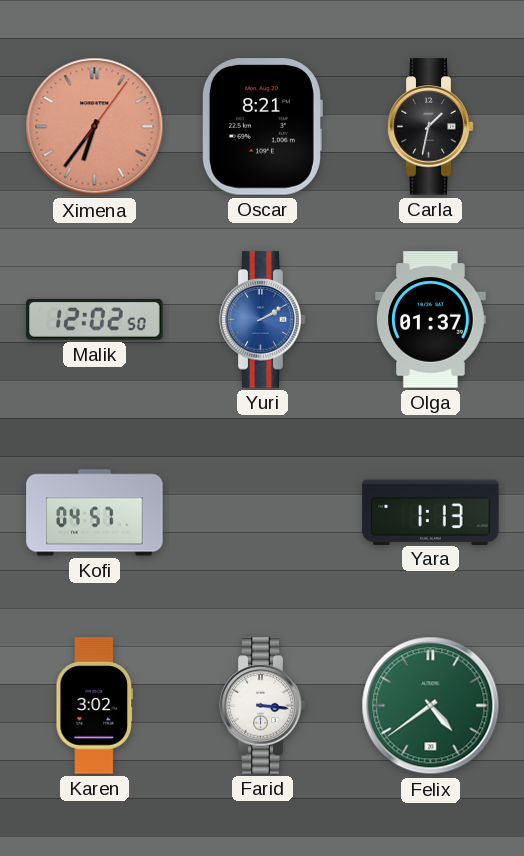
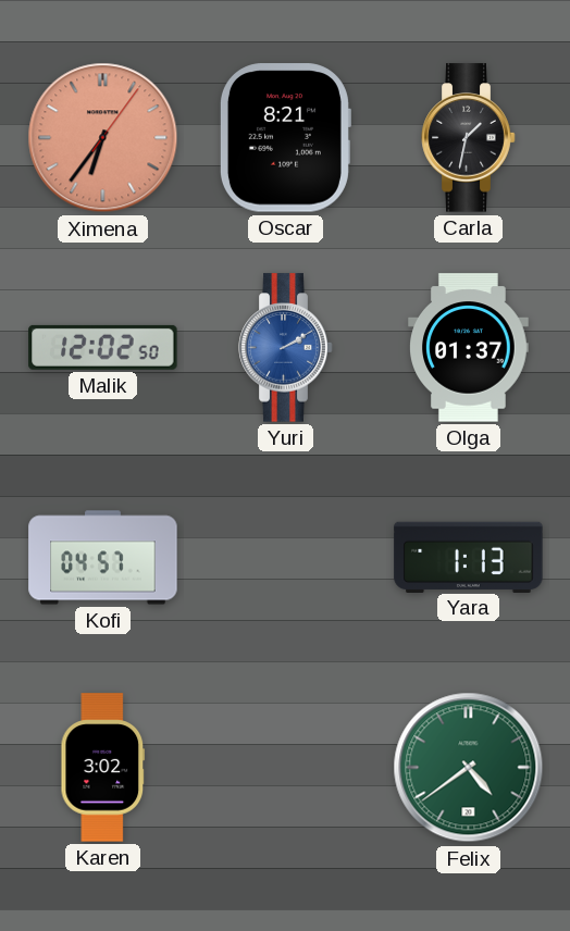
Farid: 3:16 -> none
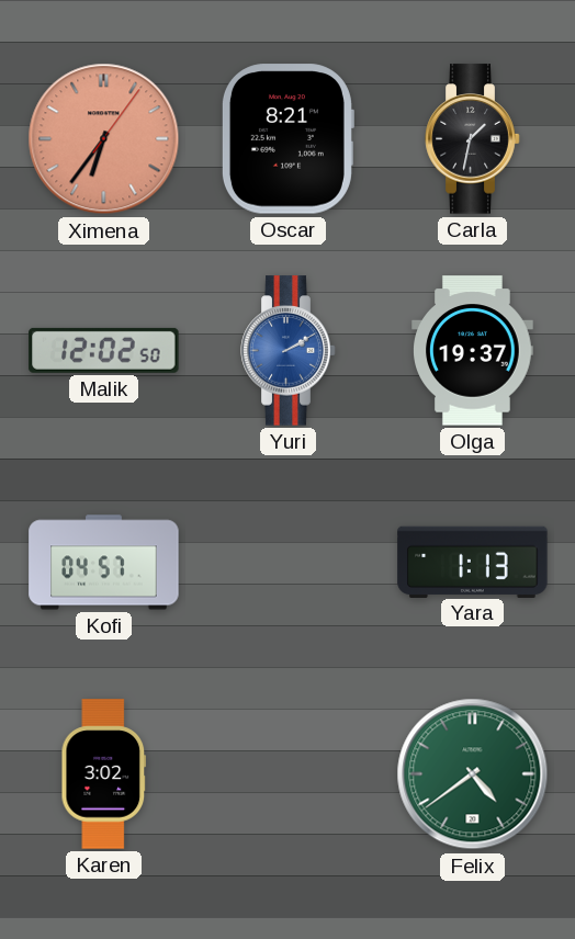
Olga: 01:37 -> 19:37
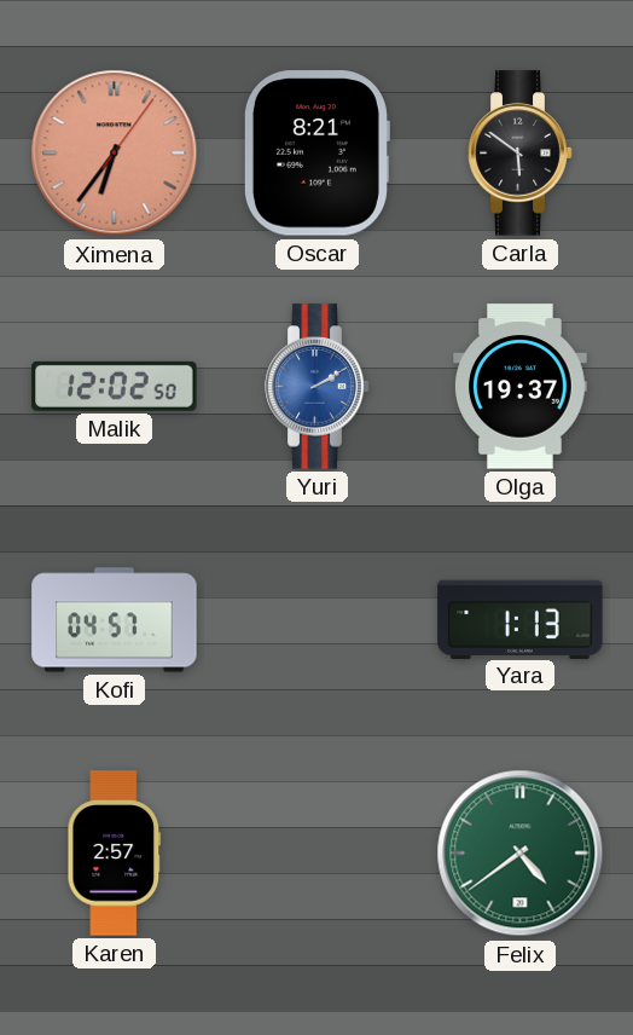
Carla: 1:32 -> 5:51
Karen: 3:02 -> 2:57
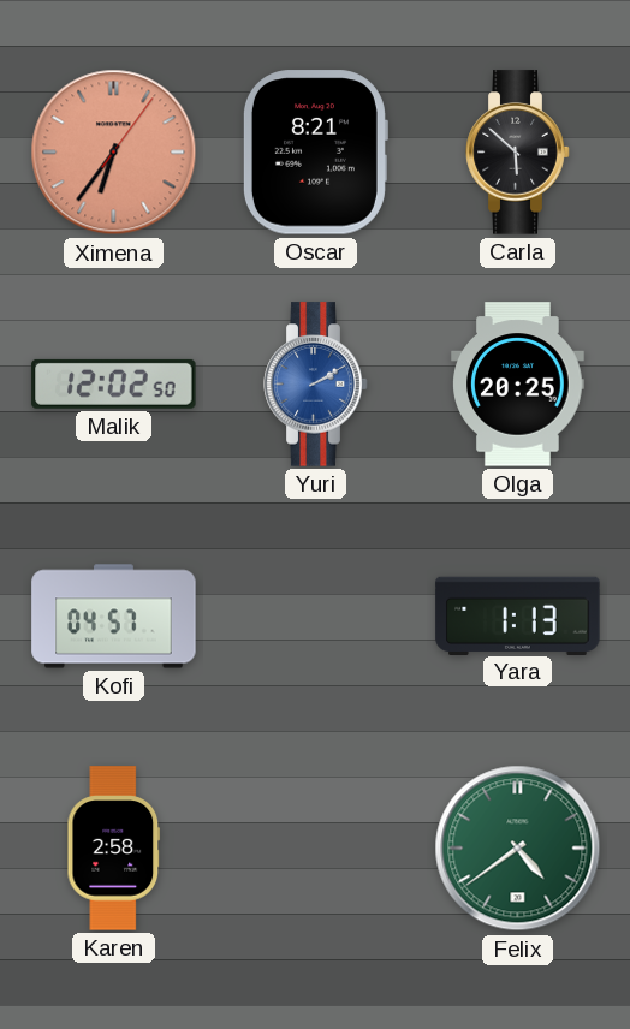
Carla: 5:51 -> 5:52
Olga: 19:37 -> 20:25
Karen: 2:57 -> 2:58
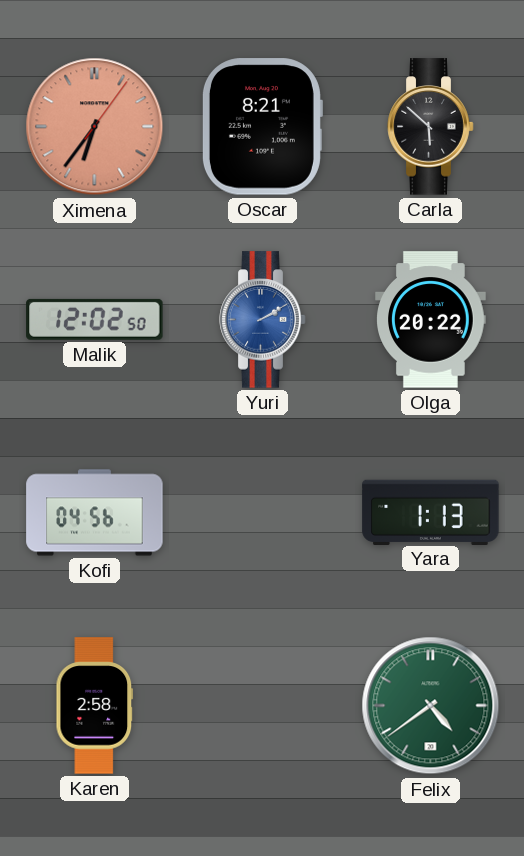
Olga: 20:25 -> 20:22
Kofi: 04:57 -> 04:56
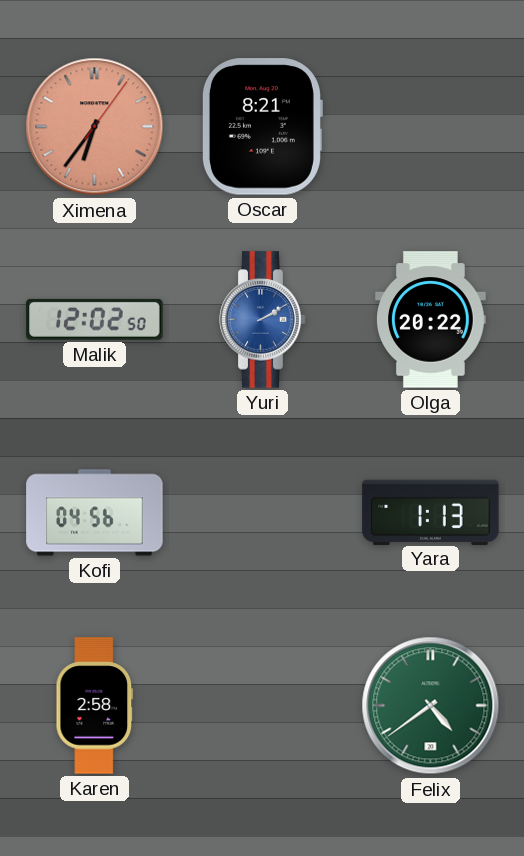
Carla: 5:52 -> none
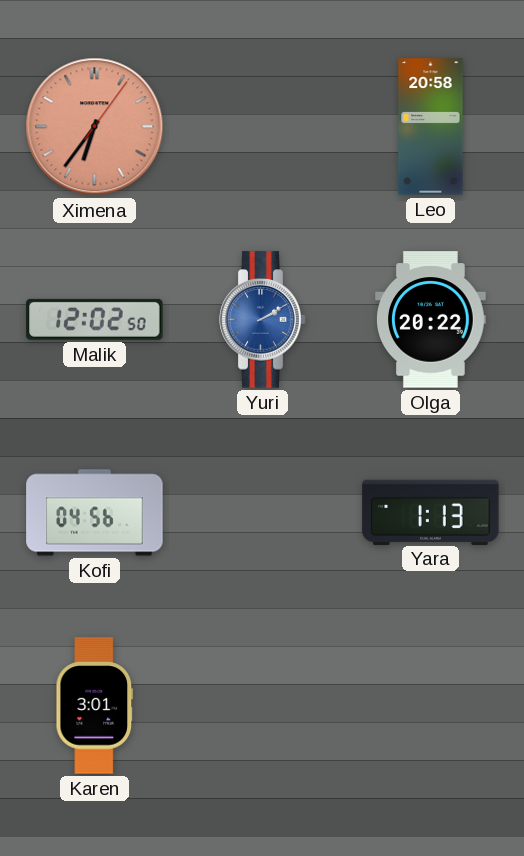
Oscar: 8:21 -> none
Leo: none -> 20:58
Karen: 2:58 -> 3:01
Felix: 4:39 -> none
